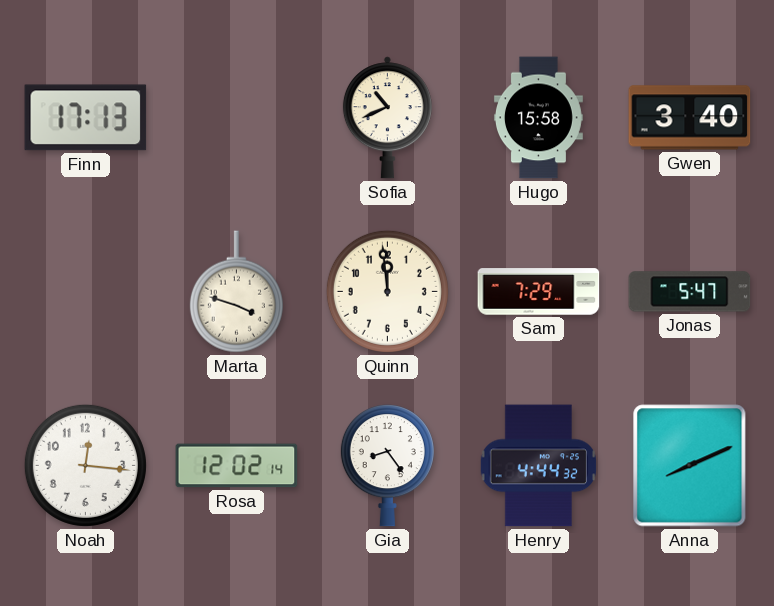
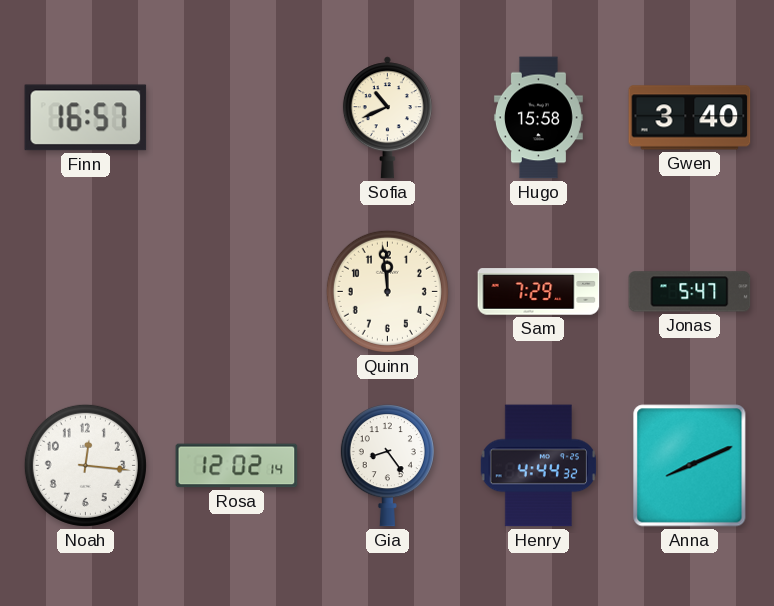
Finn: 17:13 -> 16:57
Marta: 3:48 -> none
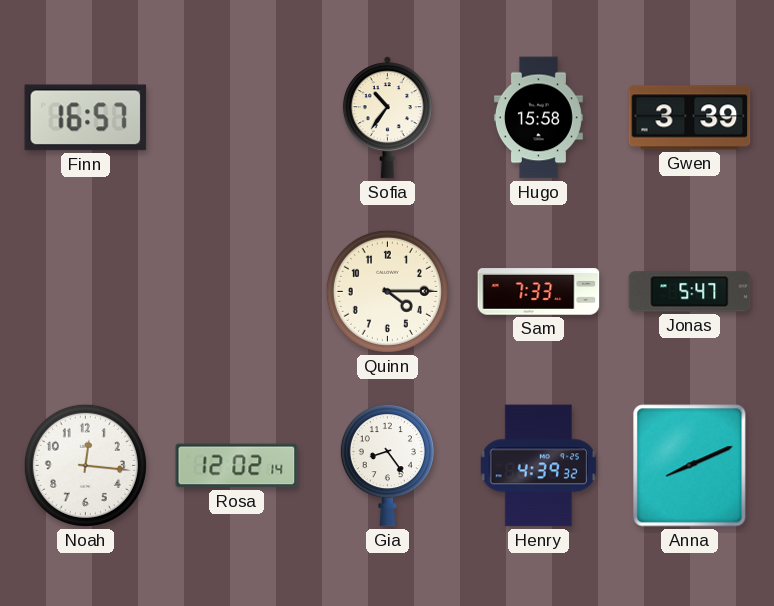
Sofia: 10:41 -> 10:36
Gwen: 3:40 -> 3:39
Quinn: 11:59 -> 4:15
Sam: 7:29 -> 7:33
Henry: 4:44 -> 4:39
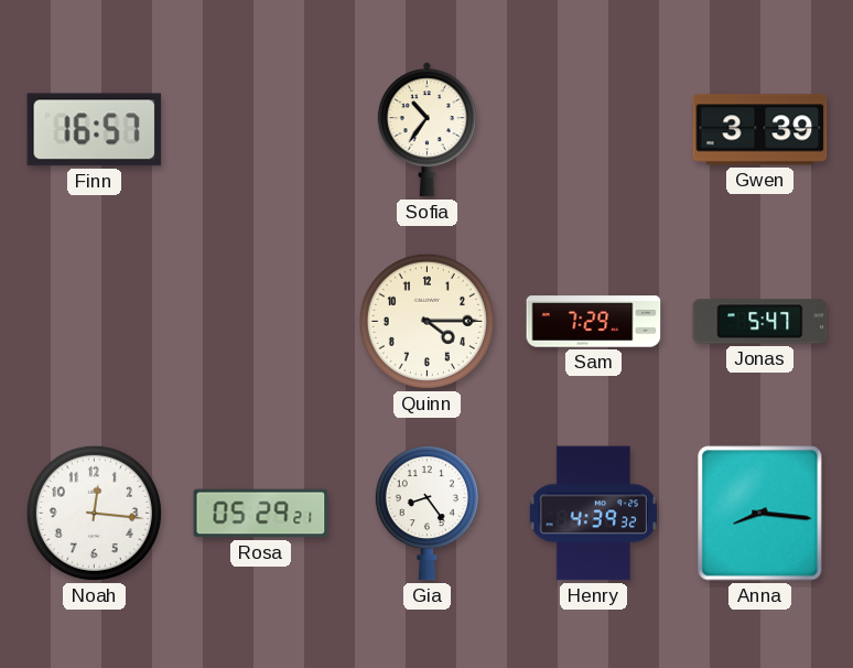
Hugo: 15:58 -> none
Sam: 7:33 -> 7:29
Rosa: 12:02 -> 05:29
Anna: 8:11 -> 8:16
